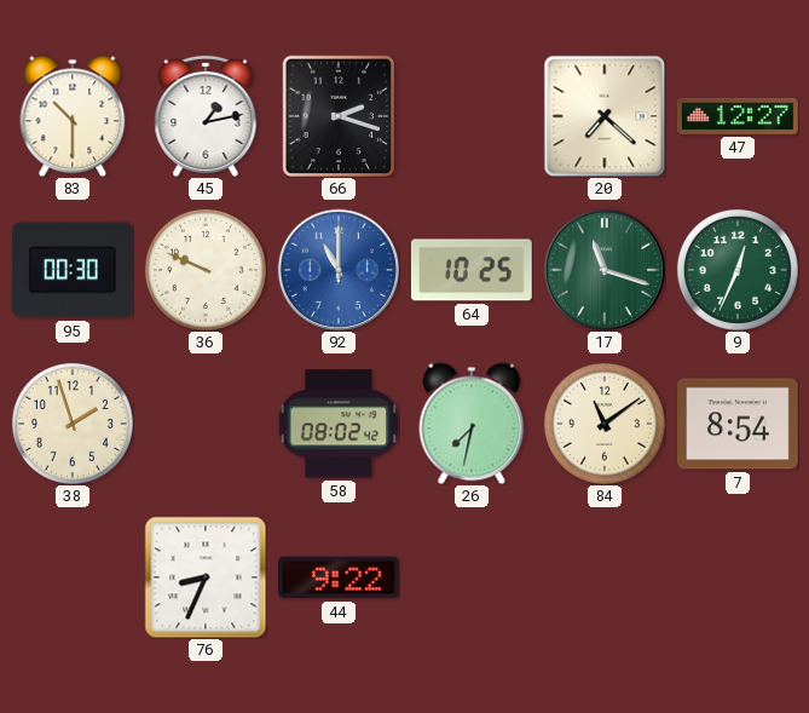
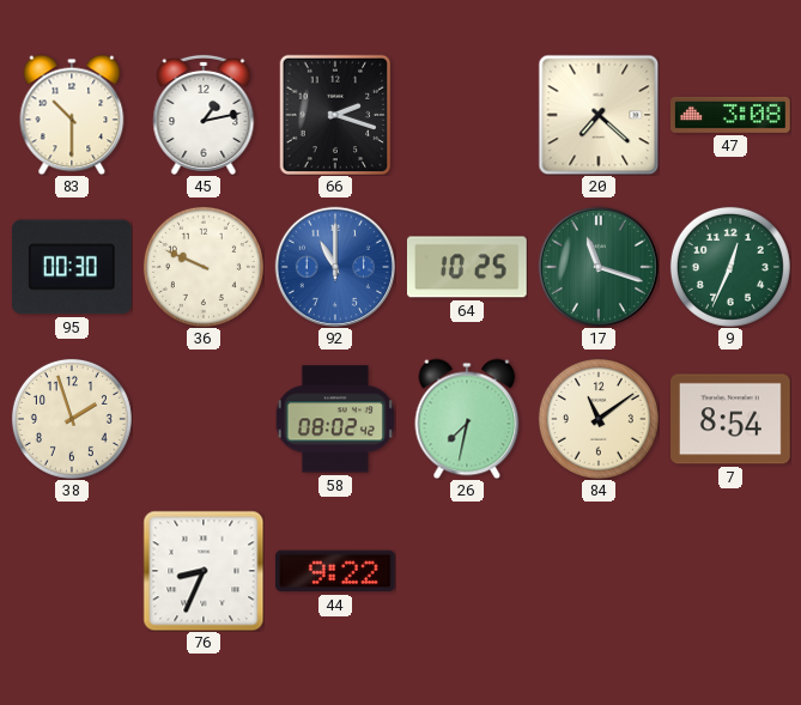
47: 12:27 -> 3:08
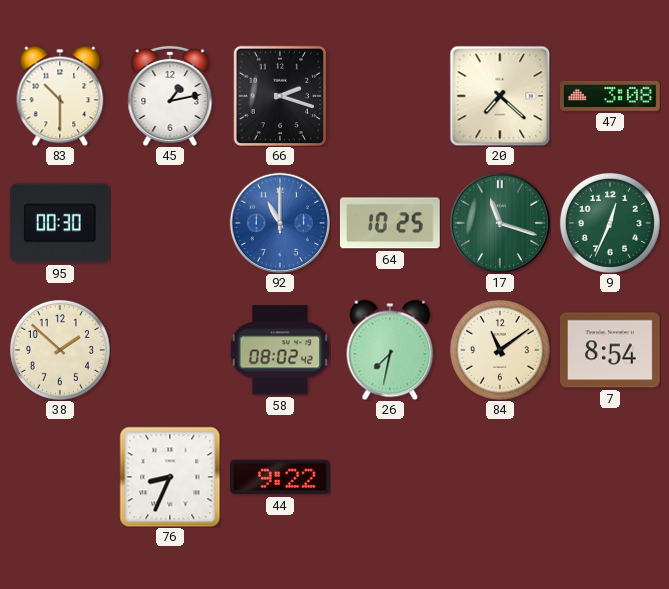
36: 9:49 -> none
38: 1:57 -> 1:52
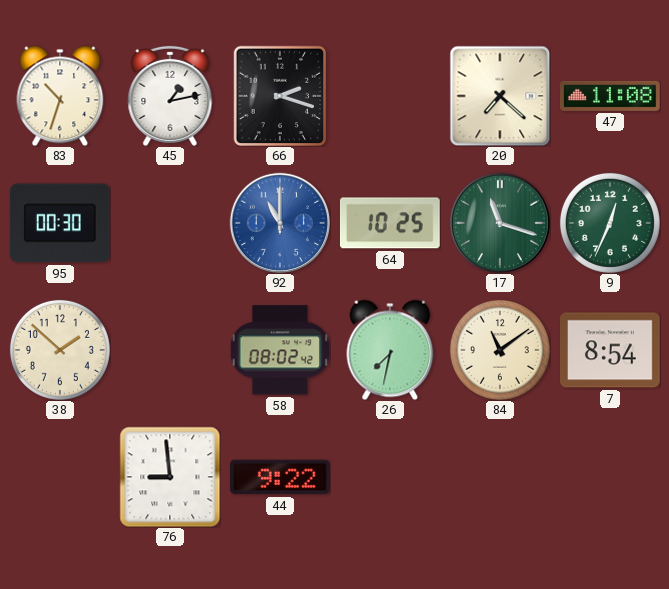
83: 10:30 -> 10:33
47: 3:08 -> 11:08
76: 8:34 -> 8:59
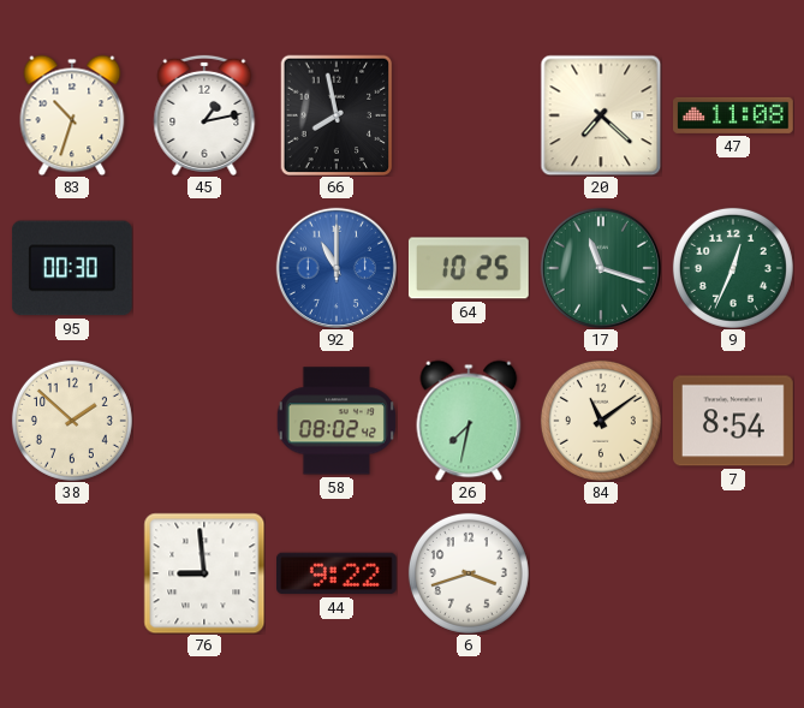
66: 2:18 -> 7:58
6: none -> 3:42
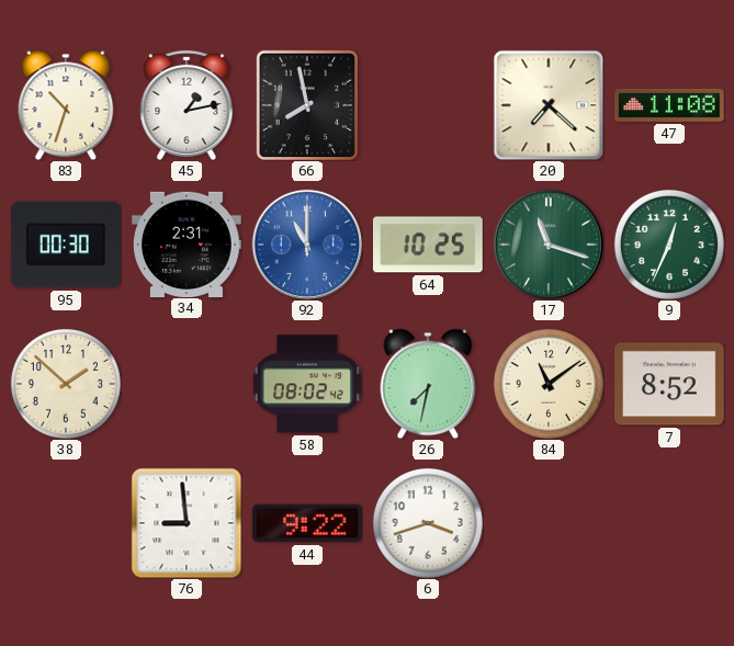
34: none -> 2:31
7: 8:54 -> 8:52
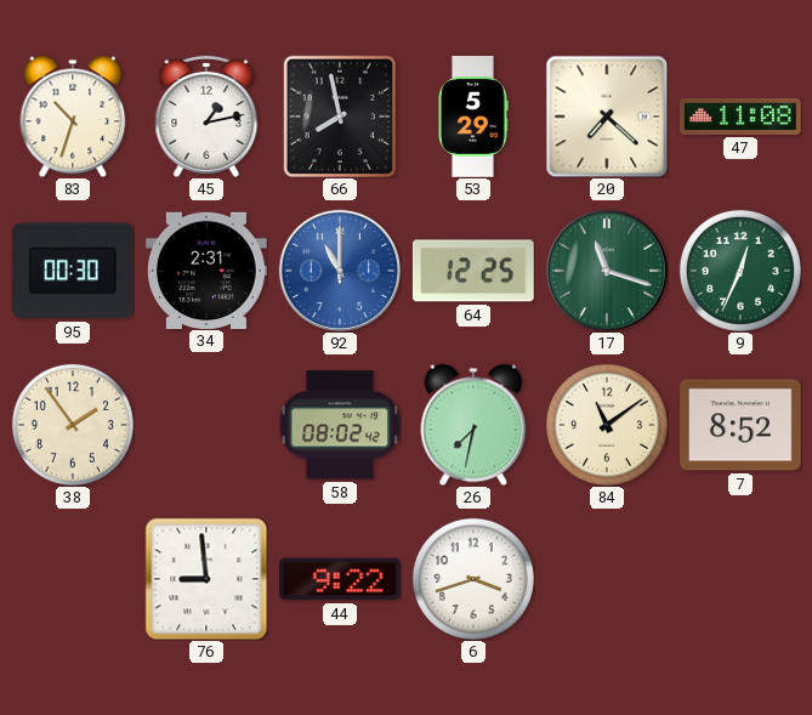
53: none -> 5:29
64: 10:25 -> 12:25
38: 1:52 -> 1:54
